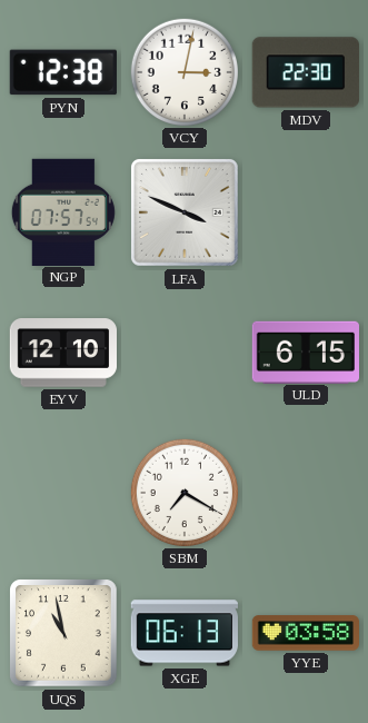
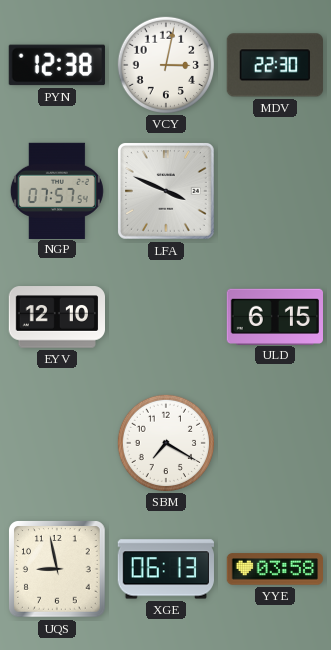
UQS: 10:58 -> 8:58
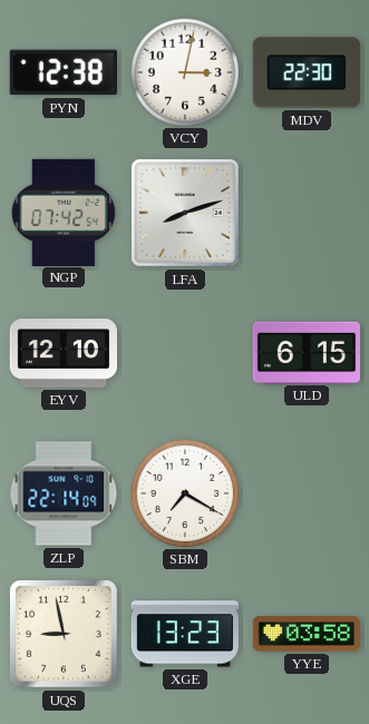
NGP: 07:57 -> 07:42
LFA: 3:49 -> 8:12
ZLP: none -> 22:14
XGE: 06:13 -> 13:23
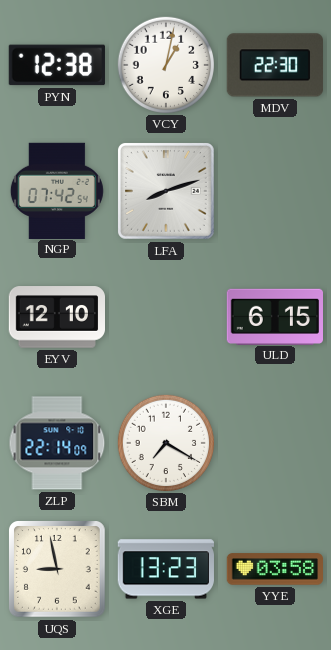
VCY: 3:02 -> 1:02
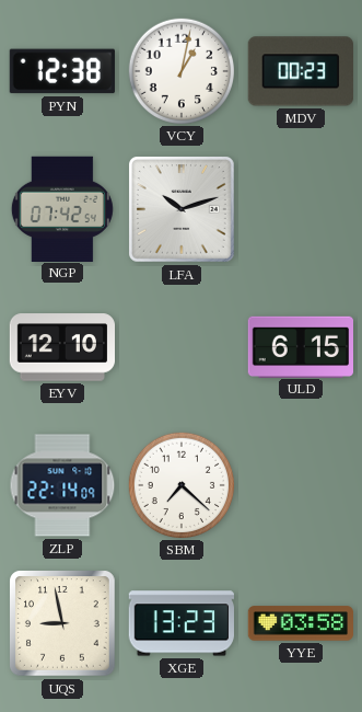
MDV: 22:30 -> 00:23
LFA: 8:12 -> 10:12
SBM: 7:20 -> 7:22
